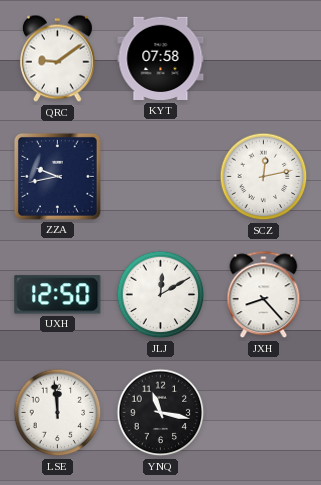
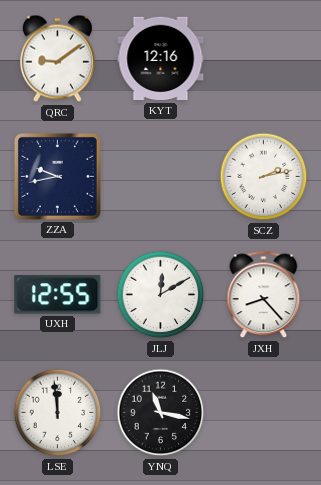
KYT: 07:58 -> 12:16
SCZ: 12:13 -> 2:13
UXH: 12:50 -> 12:55
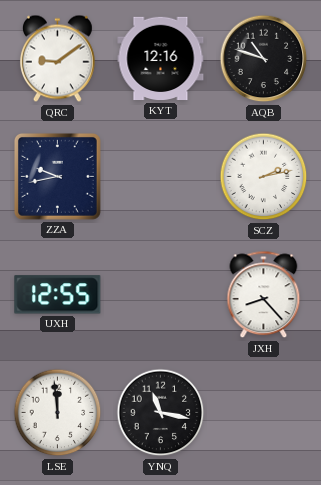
AQB: none -> 10:48
JLJ: 12:10 -> none
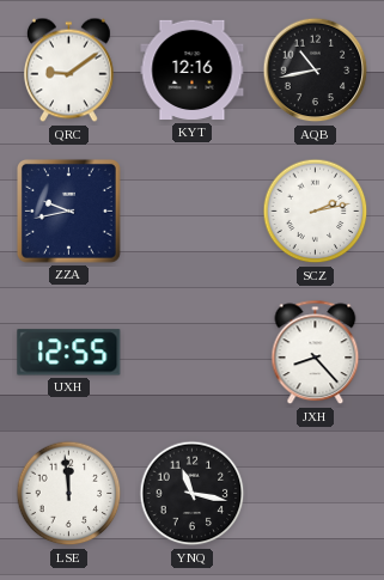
AQB: 10:48 -> 10:43
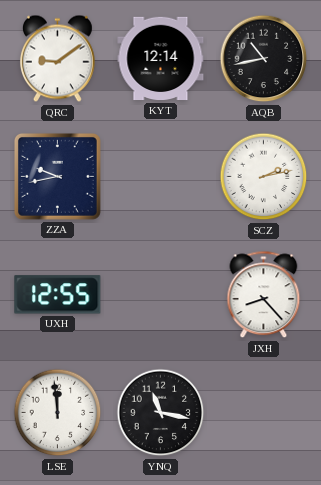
KYT: 12:16 -> 12:14
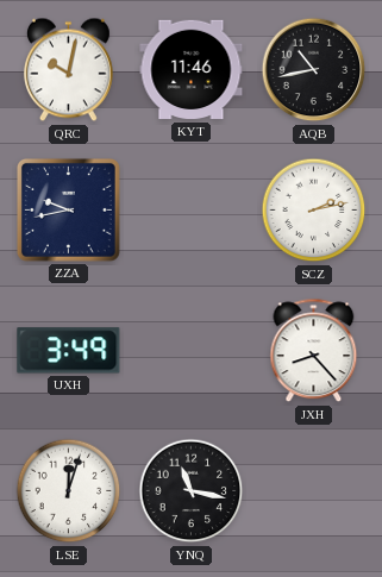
QRC: 9:09 -> 10:02
KYT: 12:14 -> 11:46
UXH: 12:55 -> 3:49
LSE: 11:59 -> 12:03
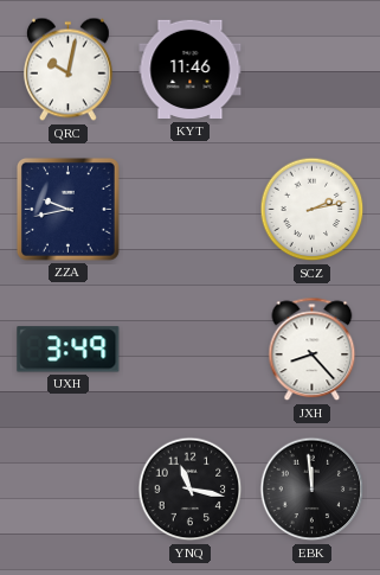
AQB: 10:43 -> none
LSE: 12:03 -> none
EBK: none -> 11:59
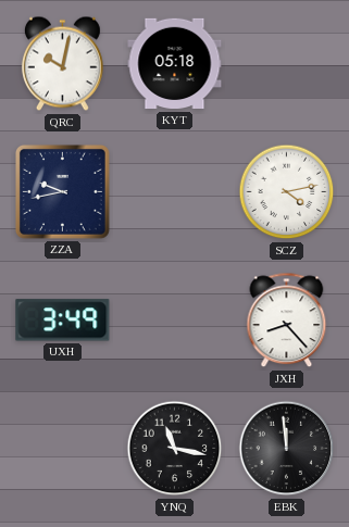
KYT: 11:46 -> 05:18
SCZ: 2:13 -> 4:13
